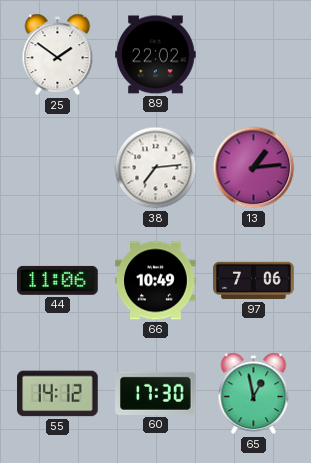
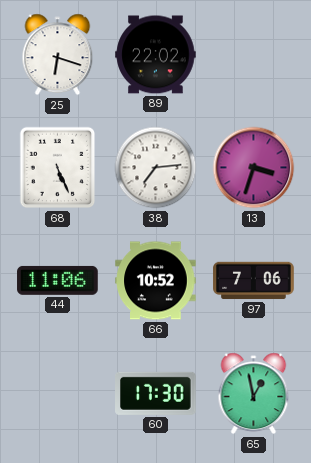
25: 1:51 -> 6:18
68: none -> 5:26
13: 1:14 -> 3:33
66: 10:49 -> 10:52
55: 14:12 -> none
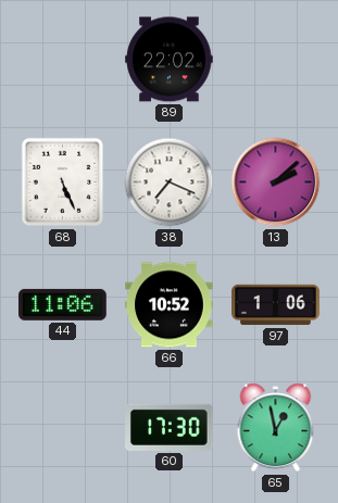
25: 6:18 -> none
38: 7:14 -> 7:19
13: 3:33 -> 2:08
97: 7:06 -> 1:06
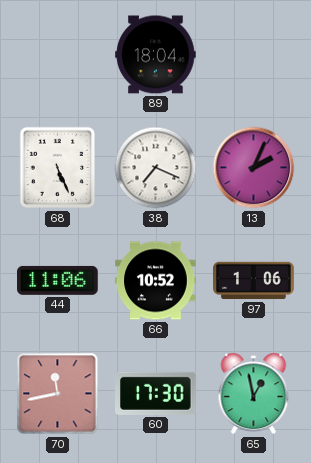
89: 22:02 -> 18:04
13: 2:08 -> 2:04
70: none -> 11:43
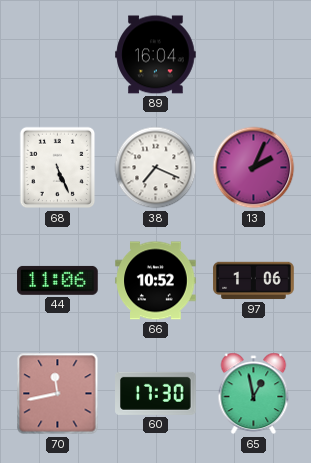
89: 18:04 -> 16:04
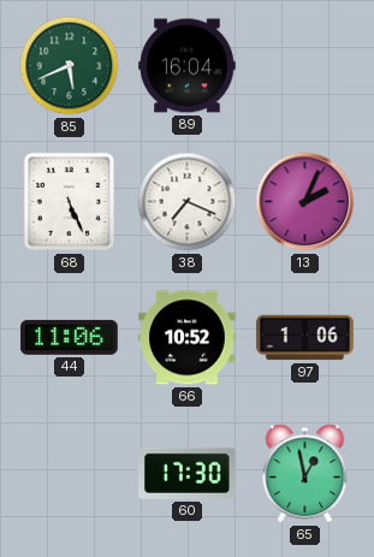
85: none -> 5:41
70: 11:43 -> none
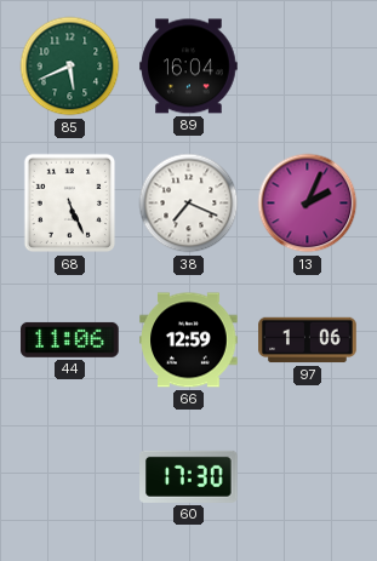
66: 10:52 -> 12:59
65: 12:58 -> none
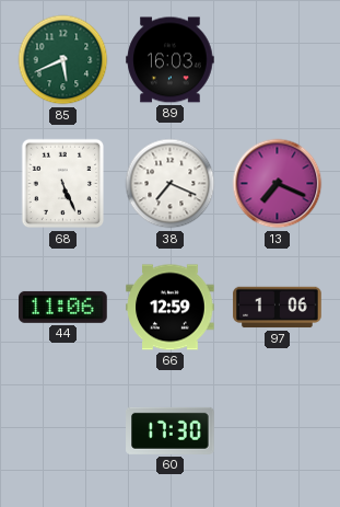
89: 16:04 -> 16:03
13: 2:04 -> 7:19
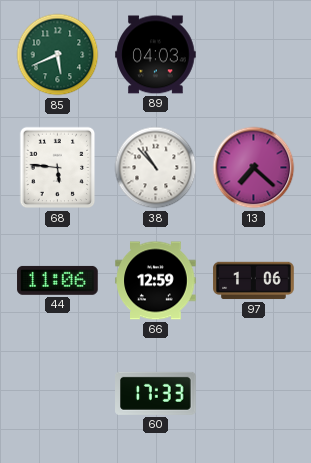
89: 16:03 -> 04:03
68: 5:26 -> 5:46
38: 7:19 -> 10:53
13: 7:19 -> 7:22
60: 17:30 -> 17:33
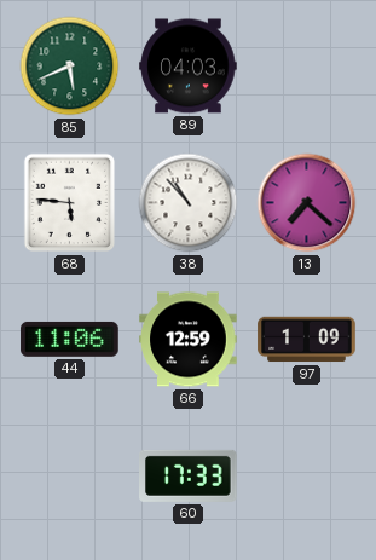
97: 1:06 -> 1:09
